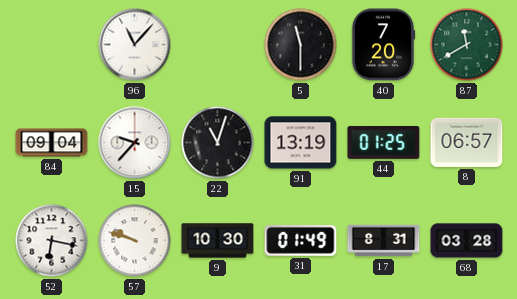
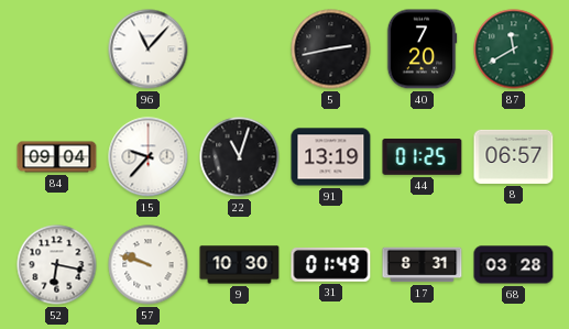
5: 11:30 -> 2:43
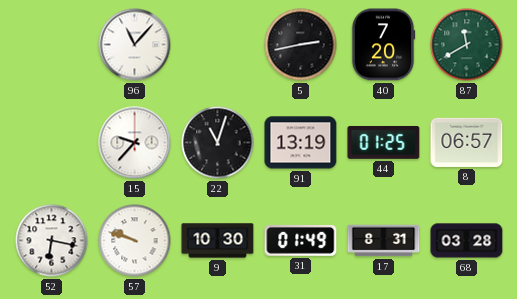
84: 09:04 -> none
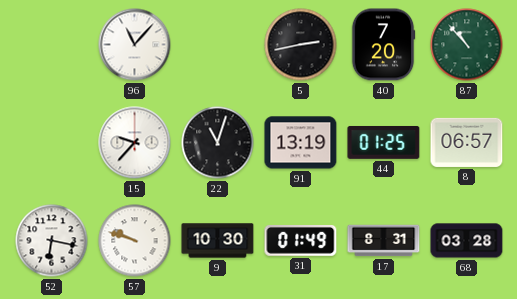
87: 11:40 -> 10:53
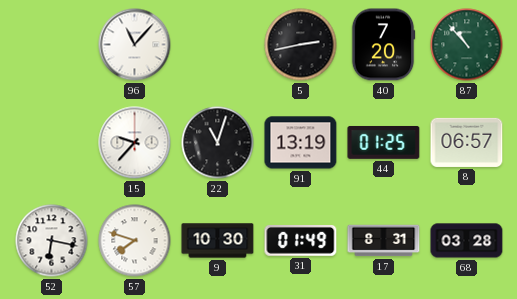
57: 9:48 -> 7:48
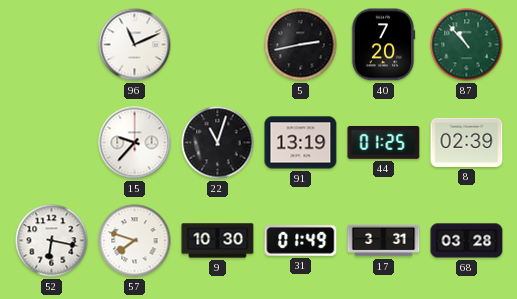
96: 11:07 -> 11:11
8: 06:57 -> 02:39
17: 8:31 -> 3:31
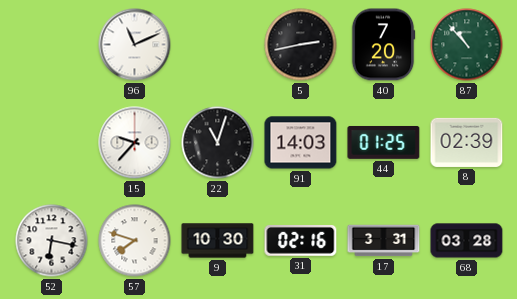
91: 13:19 -> 14:03
31: 01:49 -> 02:16
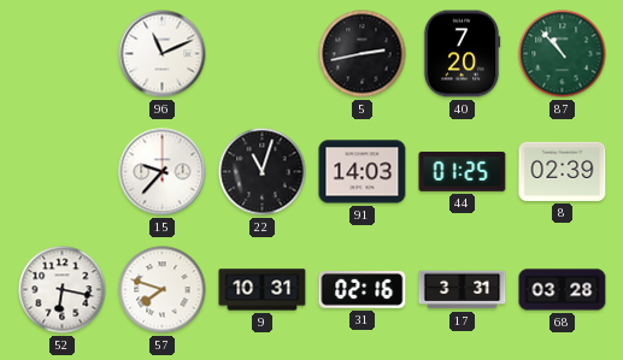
9: 10:30 -> 10:31
